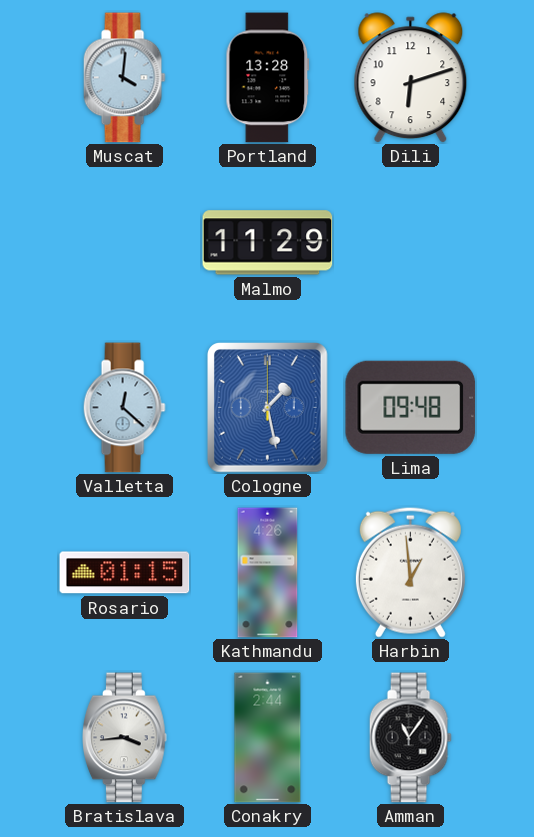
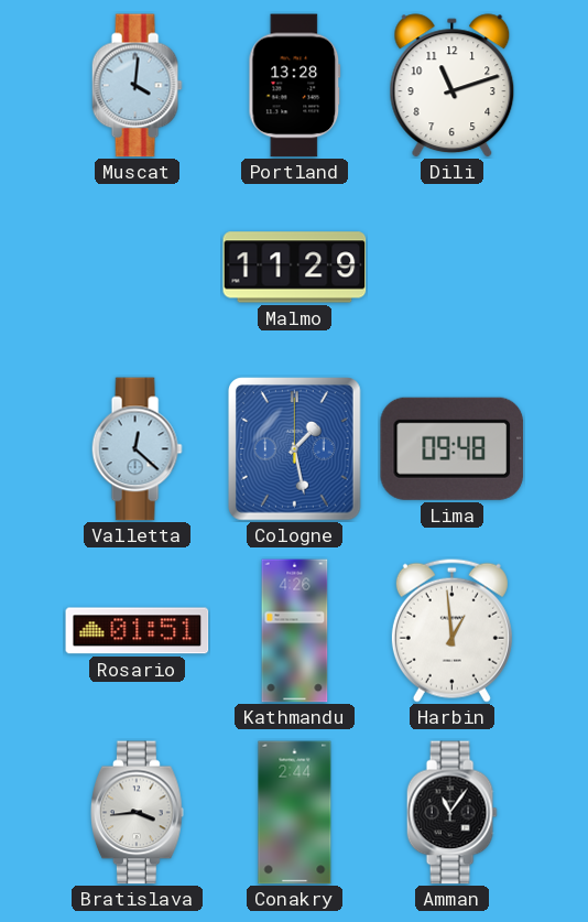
Dili: 6:12 -> 11:12
Rosario: 01:15 -> 01:51
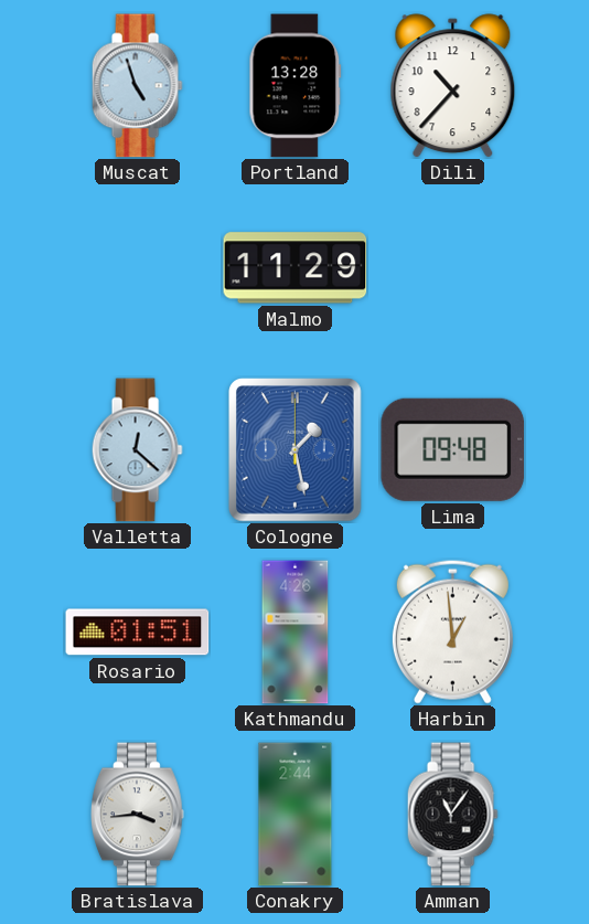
Muscat: 4:01 -> 4:57
Dili: 11:12 -> 10:37
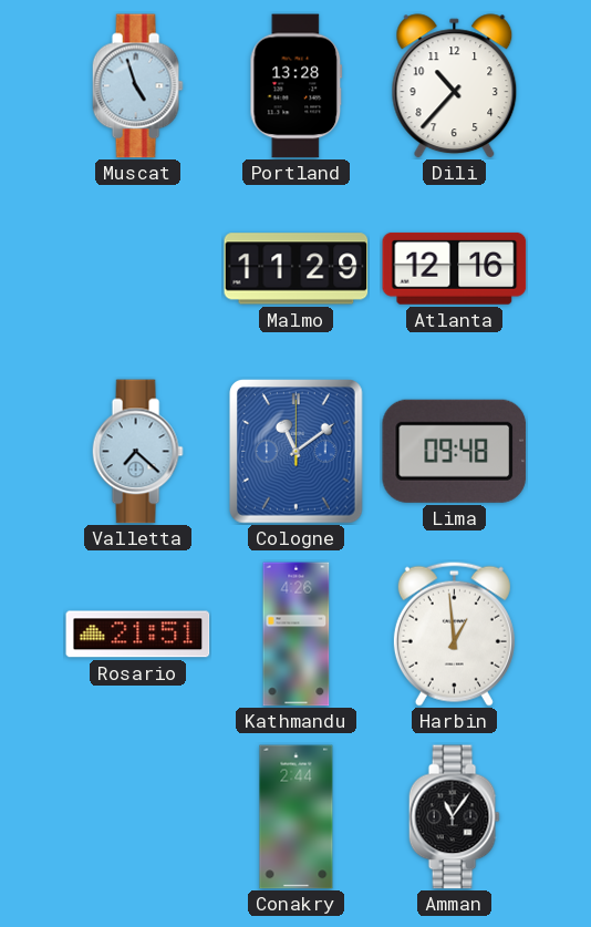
Atlanta: none -> 12:16
Valletta: 12:22 -> 7:22
Cologne: 1:28 -> 11:09
Rosario: 01:51 -> 21:51
Bratislava: 3:44 -> none
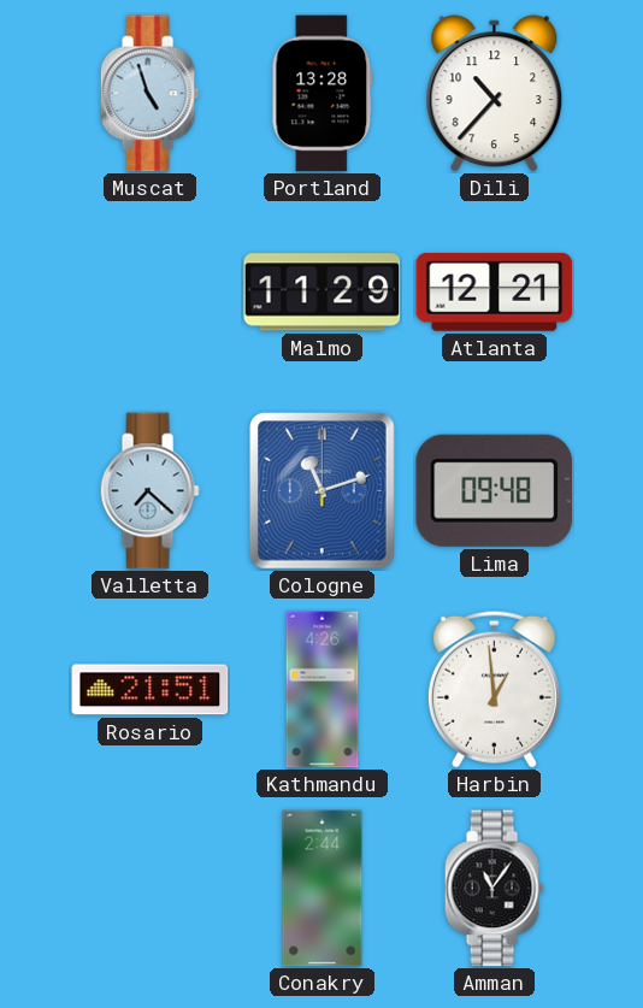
Atlanta: 12:16 -> 12:21
Cologne: 11:09 -> 11:12
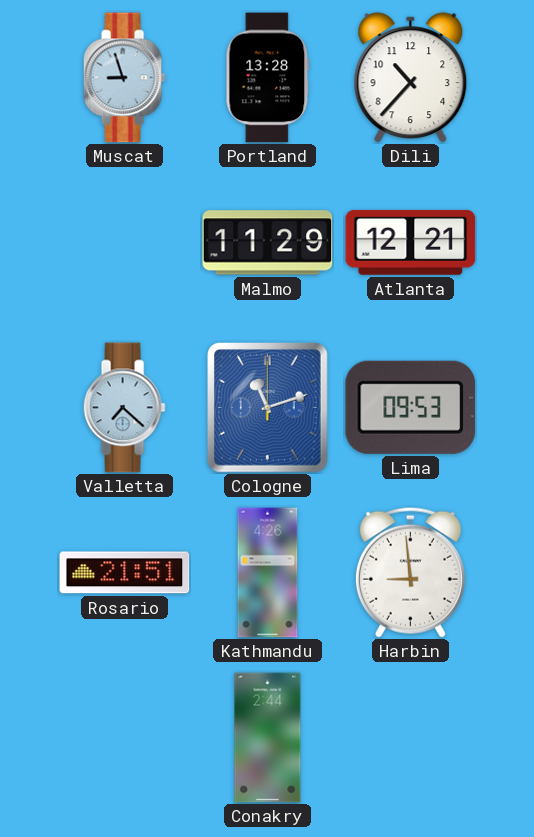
Muscat: 4:57 -> 8:57
Lima: 09:48 -> 09:53
Harbin: 12:59 -> 8:59
Amman: 11:06 -> none
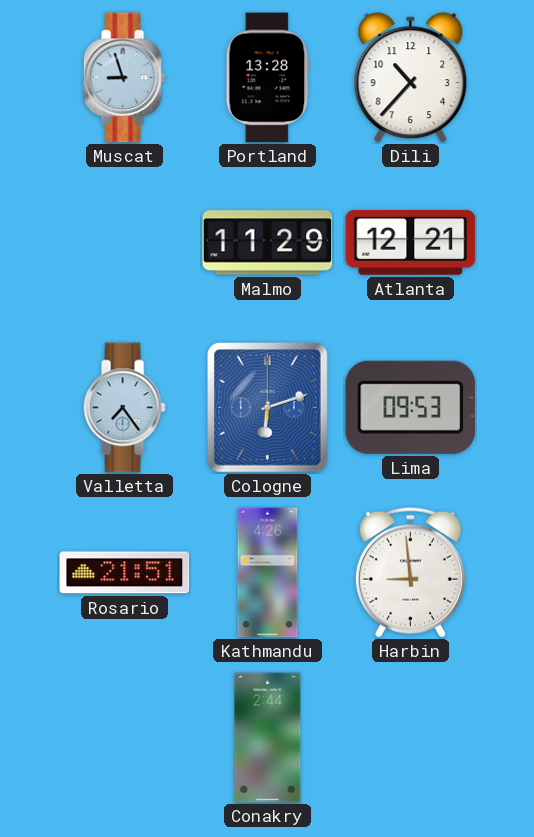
Valletta: 7:22 -> 7:24
Cologne: 11:12 -> 6:12
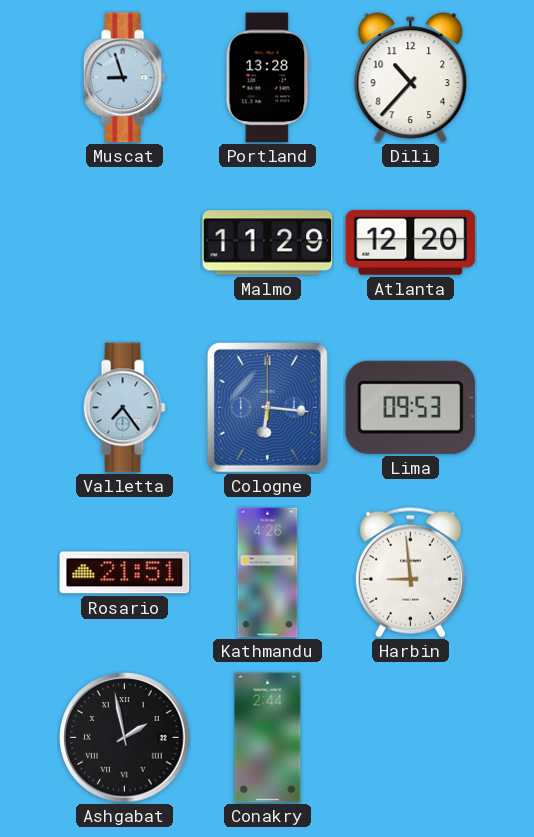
Atlanta: 12:21 -> 12:20
Cologne: 6:12 -> 6:16
Ashgabat: none -> 1:58
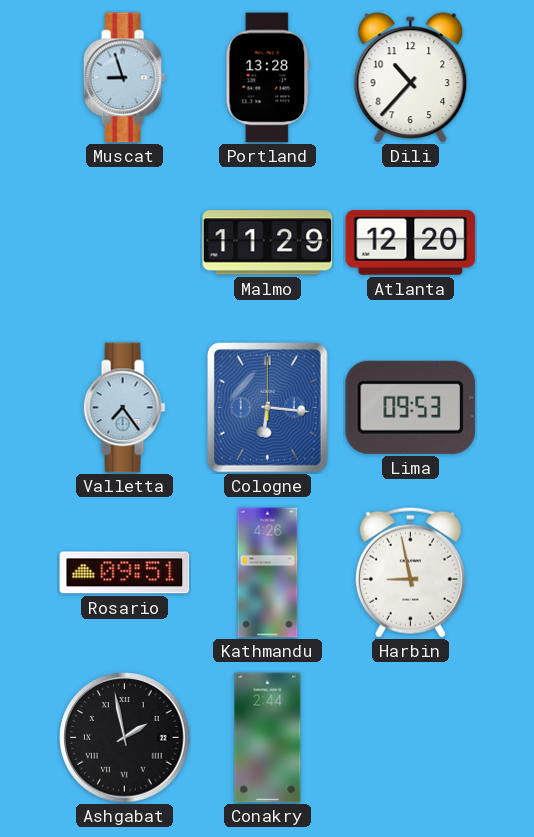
Rosario: 21:51 -> 09:51
Harbin: 8:59 -> 8:58
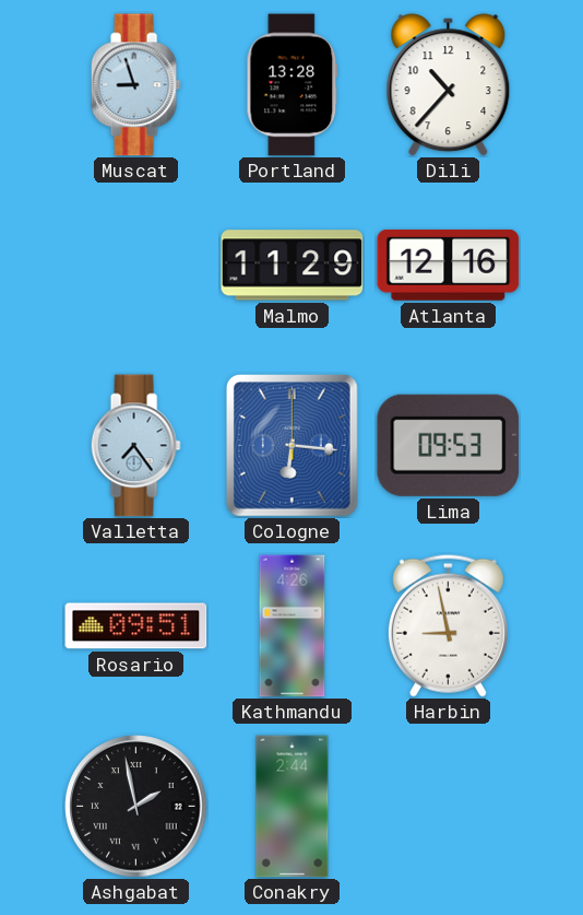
Atlanta: 12:20 -> 12:16
